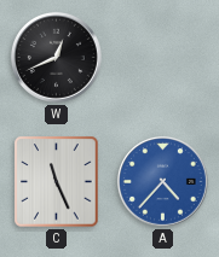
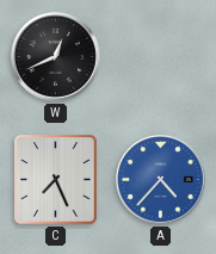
C: 11:26 -> 7:26
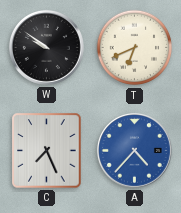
W: 12:41 -> 9:51
T: none -> 6:41
